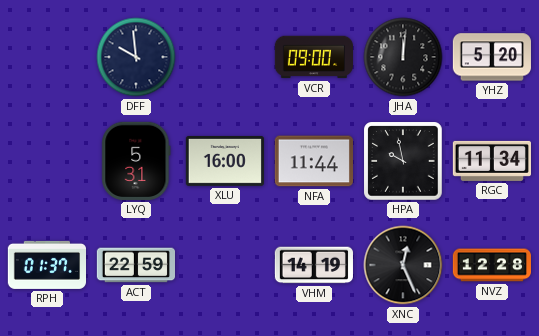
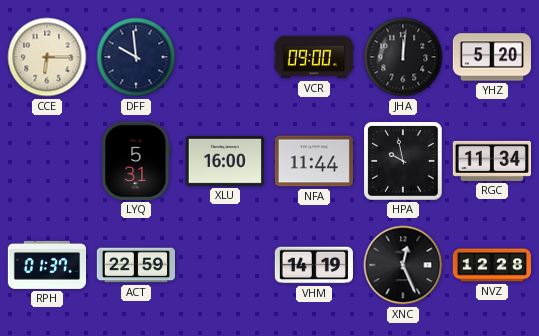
CCE: none -> 6:15
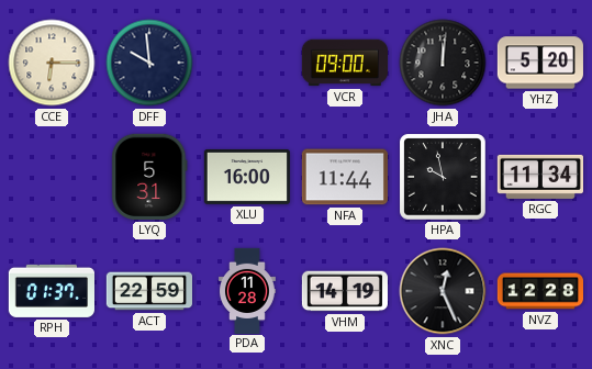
PDA: none -> 11:28
